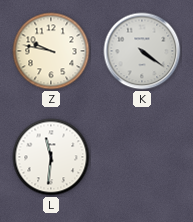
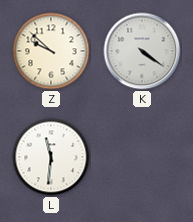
Z: 9:47 -> 9:52
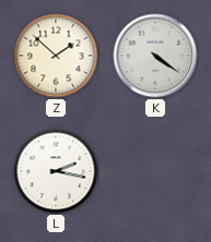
Z: 9:52 -> 1:52
L: 11:31 -> 2:17
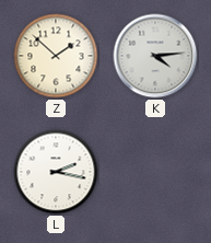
K: 4:21 -> 4:14
